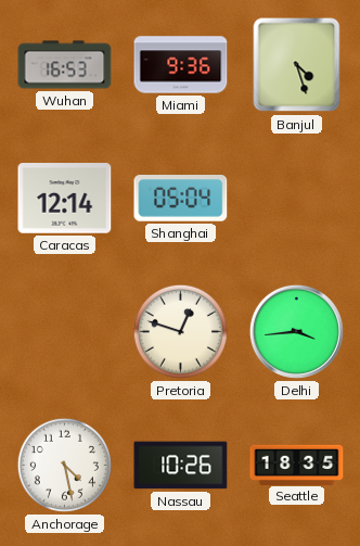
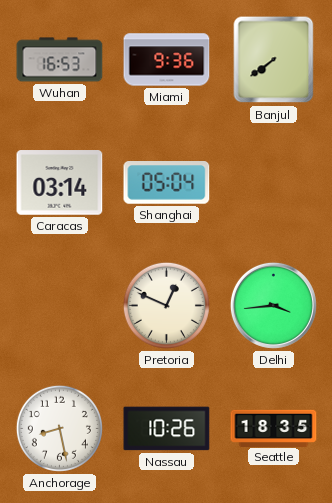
Banjul: 4:27 -> 7:39
Caracas: 12:14 -> 03:14
Pretoria: 12:48 -> 12:49
Anchorage: 4:28 -> 8:28
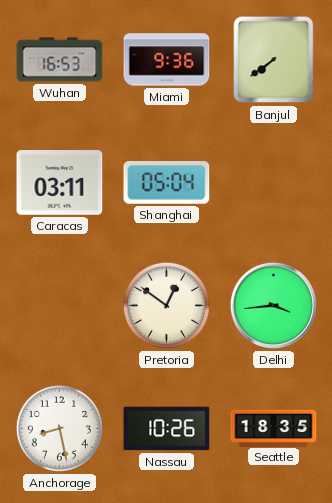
Caracas: 03:14 -> 03:11
Pretoria: 12:49 -> 12:51
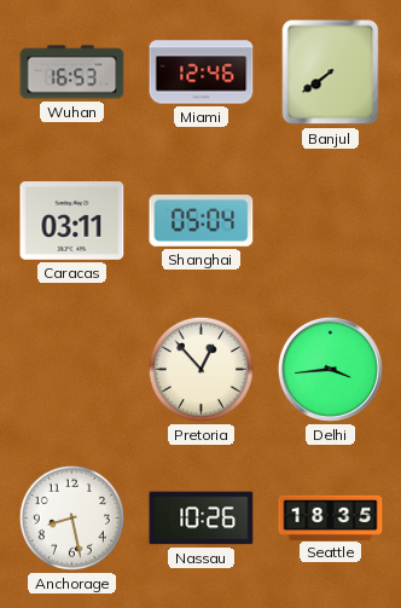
Miami: 9:36 -> 12:46
Pretoria: 12:51 -> 12:53
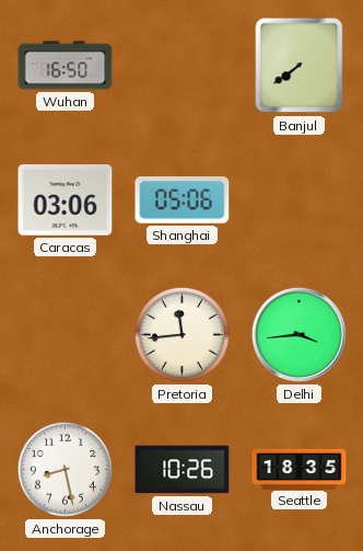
Wuhan: 16:53 -> 16:50
Miami: 12:46 -> none
Caracas: 03:11 -> 03:06
Shanghai: 05:04 -> 05:06
Pretoria: 12:53 -> 11:44
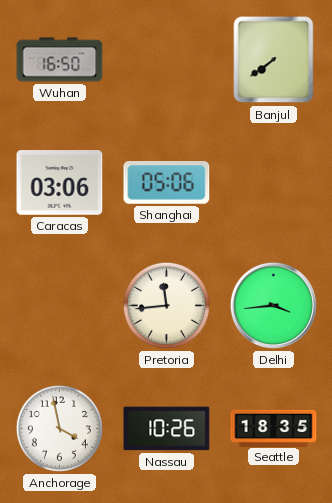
Anchorage: 8:28 -> 3:58
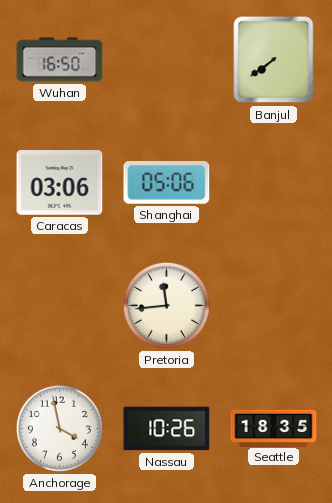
Delhi: 3:44 -> none
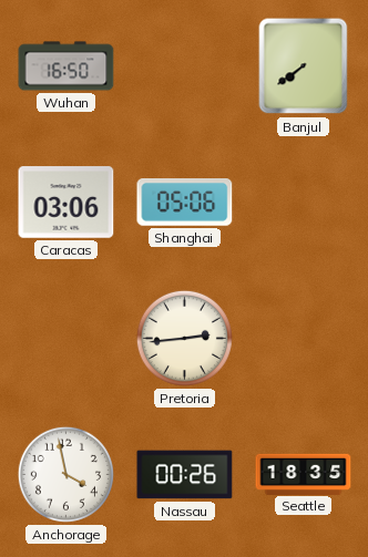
Pretoria: 11:44 -> 2:44
Nassau: 10:26 -> 00:26
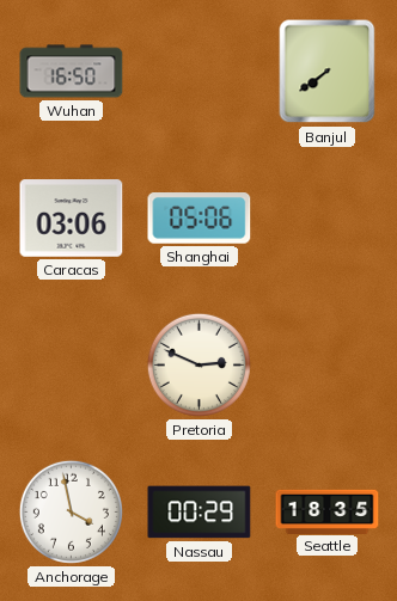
Pretoria: 2:44 -> 2:49
Nassau: 00:26 -> 00:29
